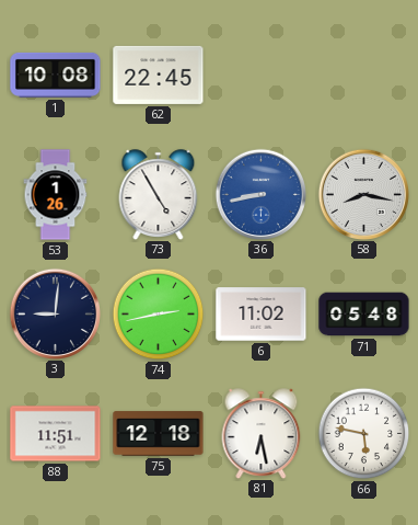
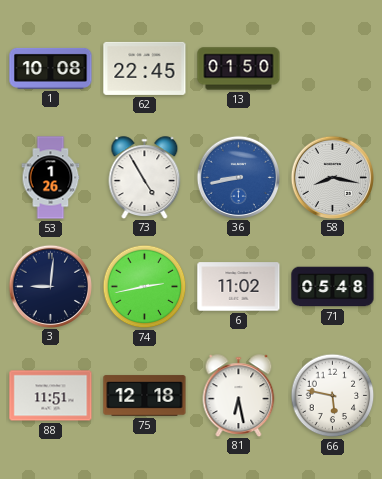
13: none -> 01:50
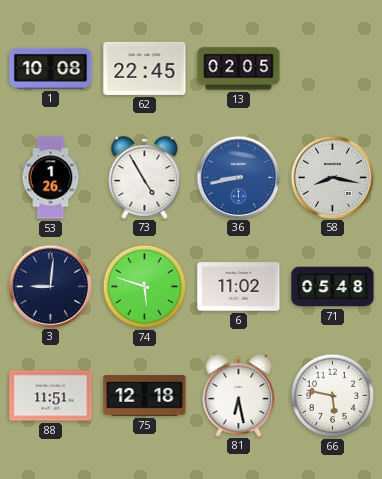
13: 01:50 -> 02:05
74: 2:43 -> 5:48
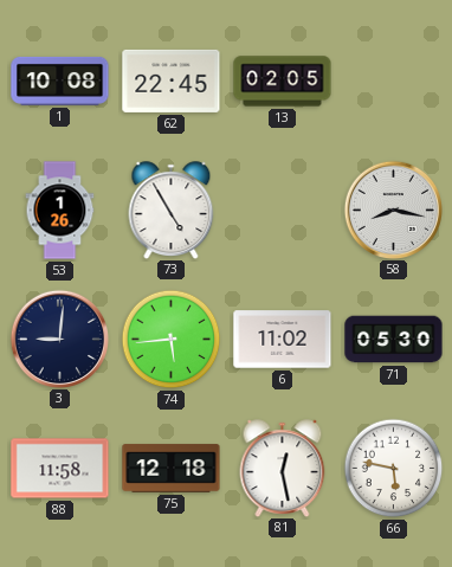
36: 8:43 -> none
74: 5:48 -> 5:44
71: 05:48 -> 05:30
88: 11:51 -> 11:58
81: 6:28 -> 12:28
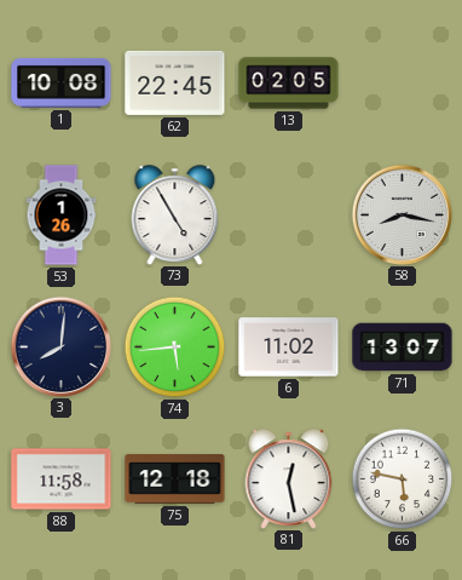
3: 9:01 -> 8:01
71: 05:30 -> 13:07
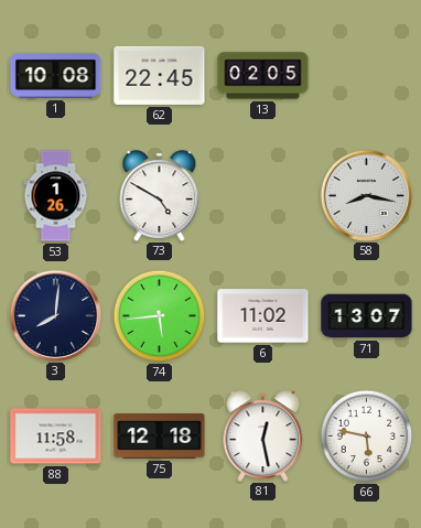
73: 4:55 -> 4:50
